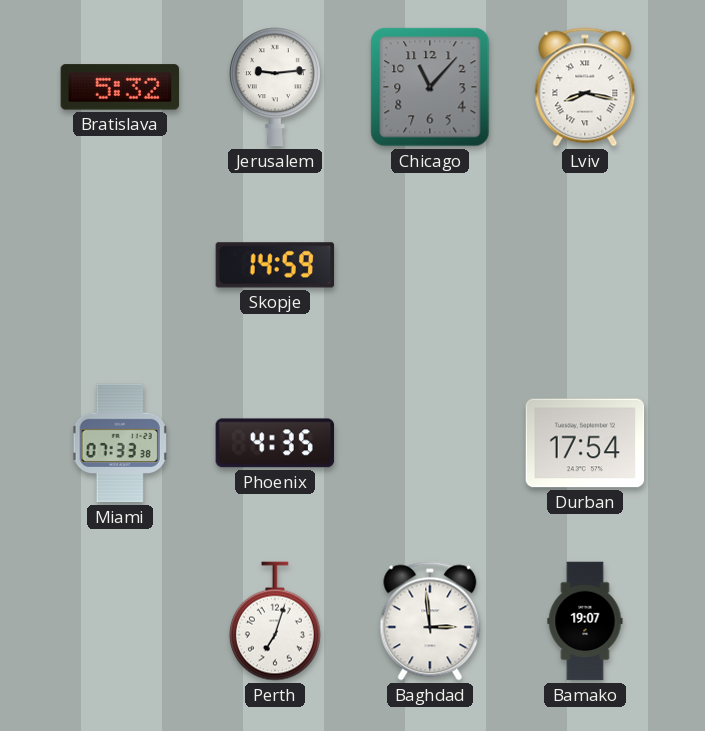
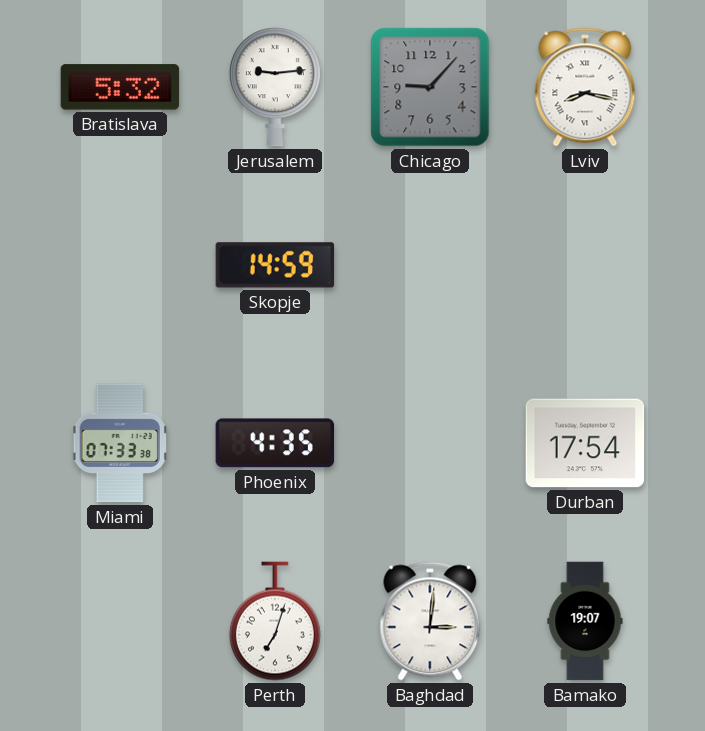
Chicago: 11:07 -> 9:07
Baghdad: 2:59 -> 3:01
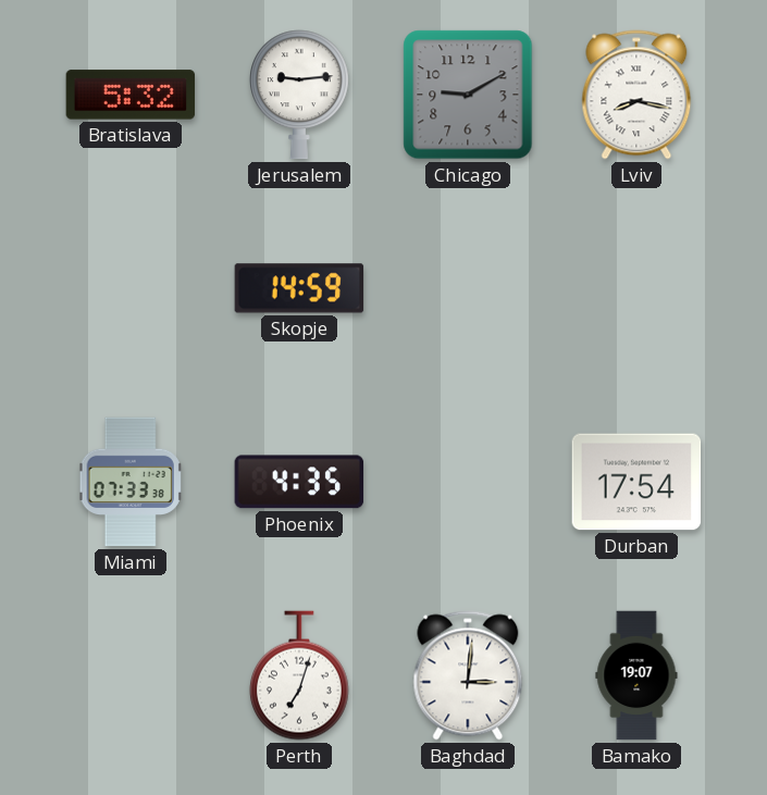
Chicago: 9:07 -> 9:10
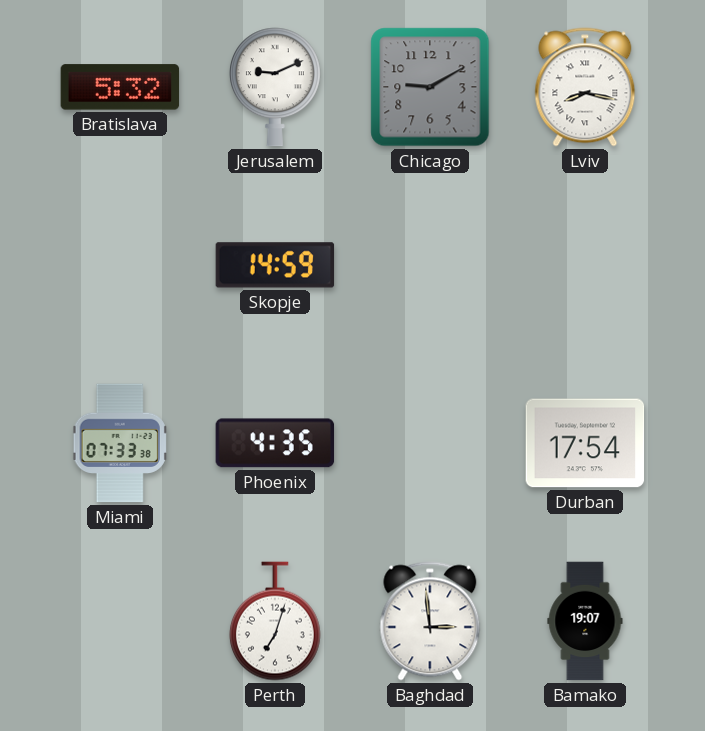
Jerusalem: 9:14 -> 9:11
Baghdad: 3:01 -> 2:59
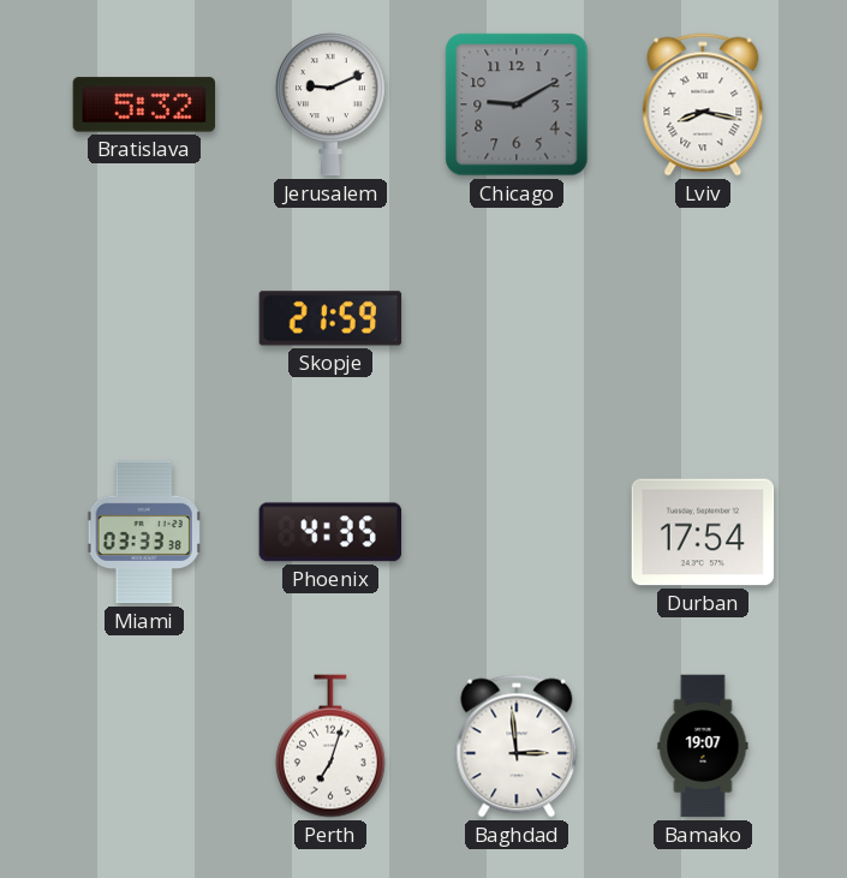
Skopje: 14:59 -> 21:59
Miami: 07:33 -> 03:33
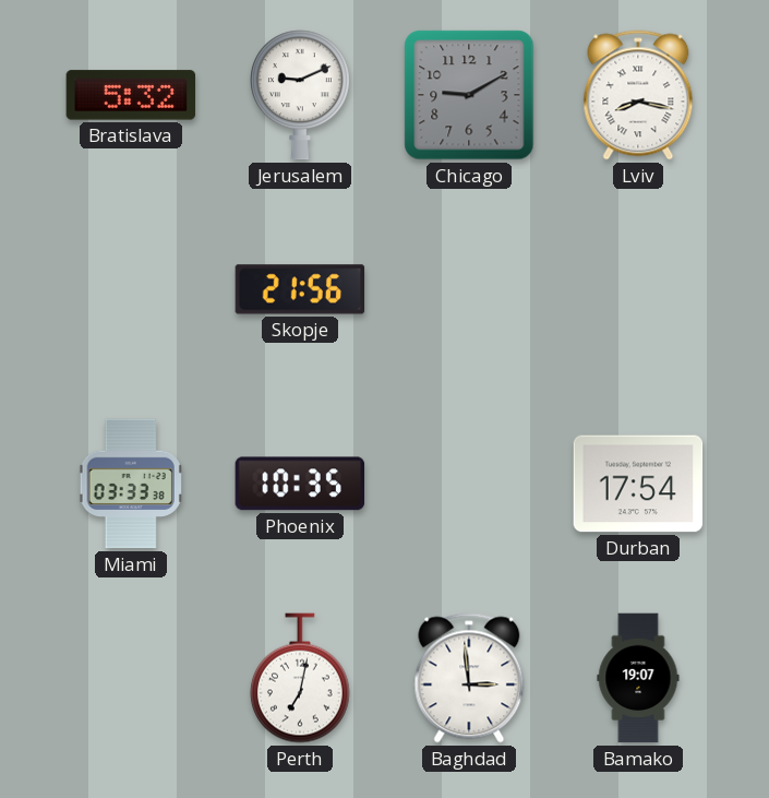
Skopje: 21:59 -> 21:56
Phoenix: 4:35 -> 10:35
Perth: 7:03 -> 7:02
